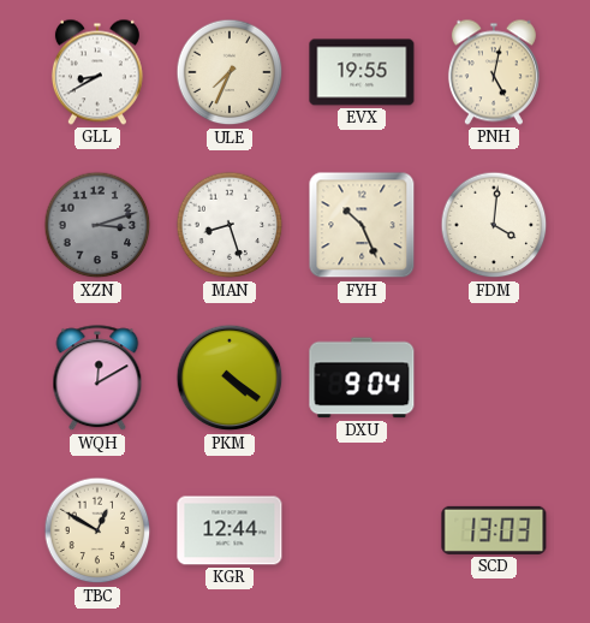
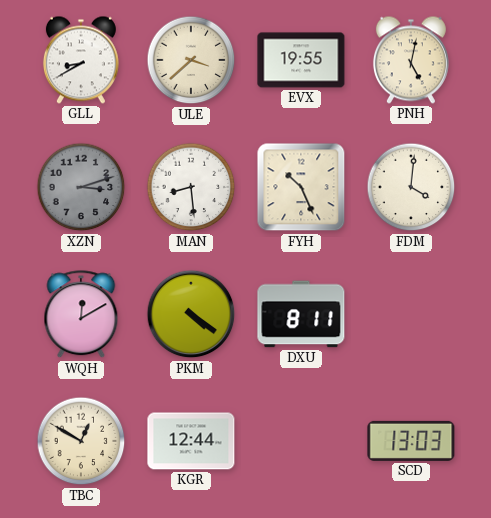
ULE: 7:34 -> 3:38
MAN: 8:27 -> 8:29
DXU: 9:04 -> 8:11
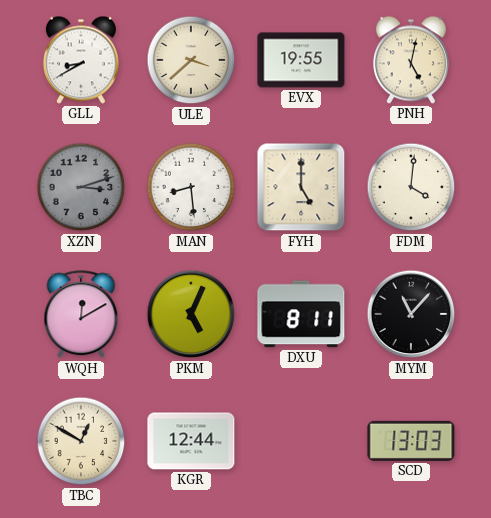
FYH: 10:26 -> 5:00
PKM: 4:21 -> 5:04
MYM: none -> 11:07
